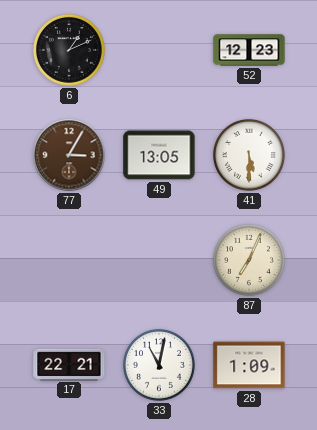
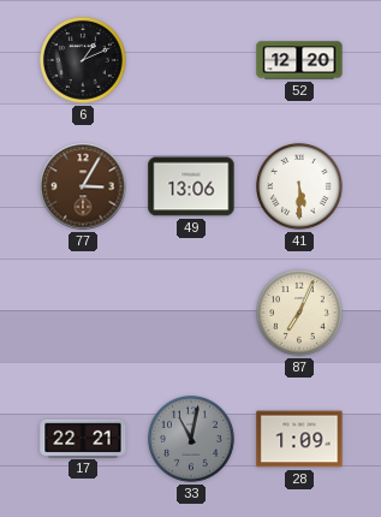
52: 12:23 -> 12:20
49: 13:05 -> 13:06
33 dial: white -> grey
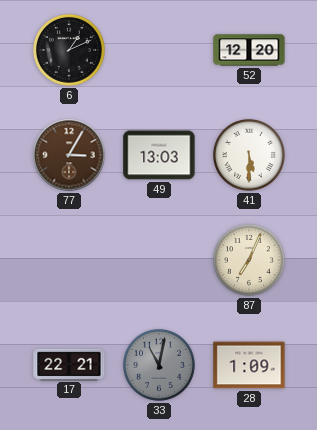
49: 13:06 -> 13:03
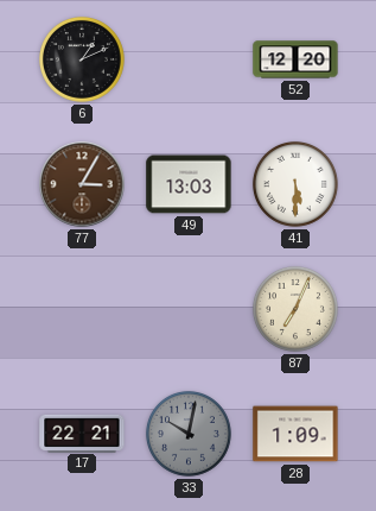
33: 11:02 -> 10:02
